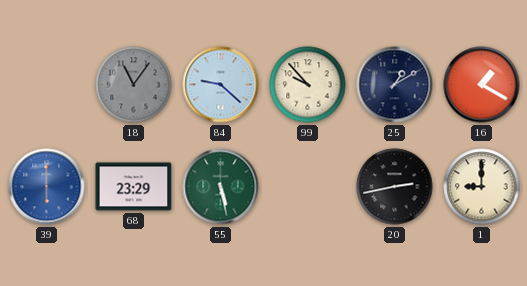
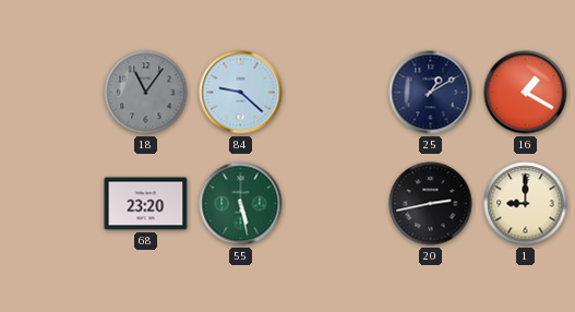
99: 9:53 -> none
39: 6:00 -> none
68: 23:29 -> 23:20
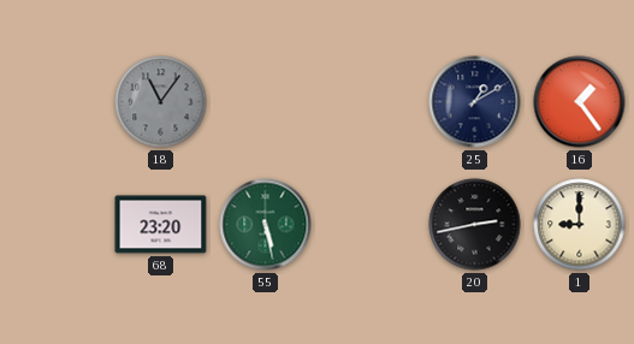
84: 9:22 -> none
16: 1:20 -> 1:24
